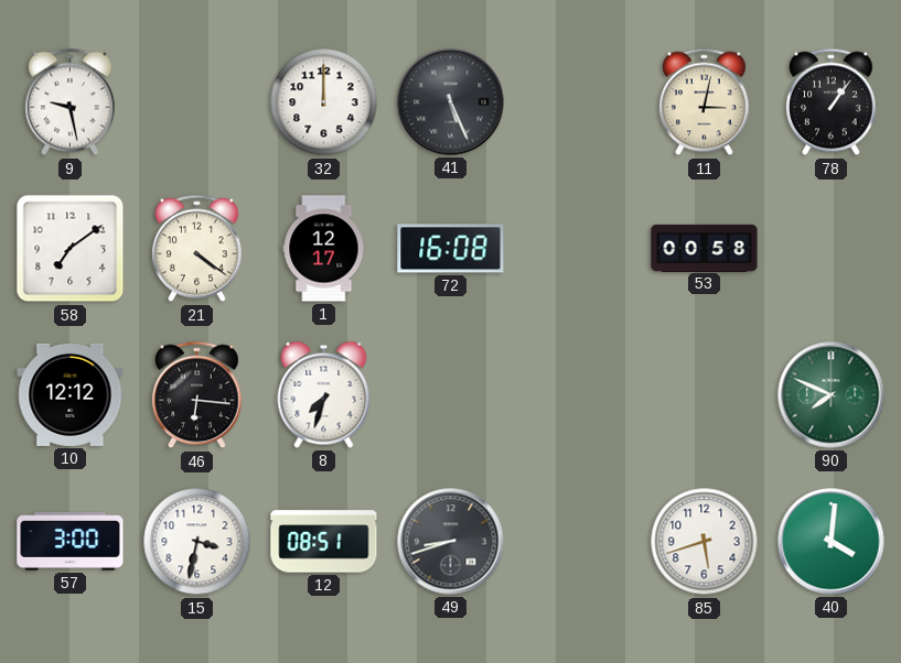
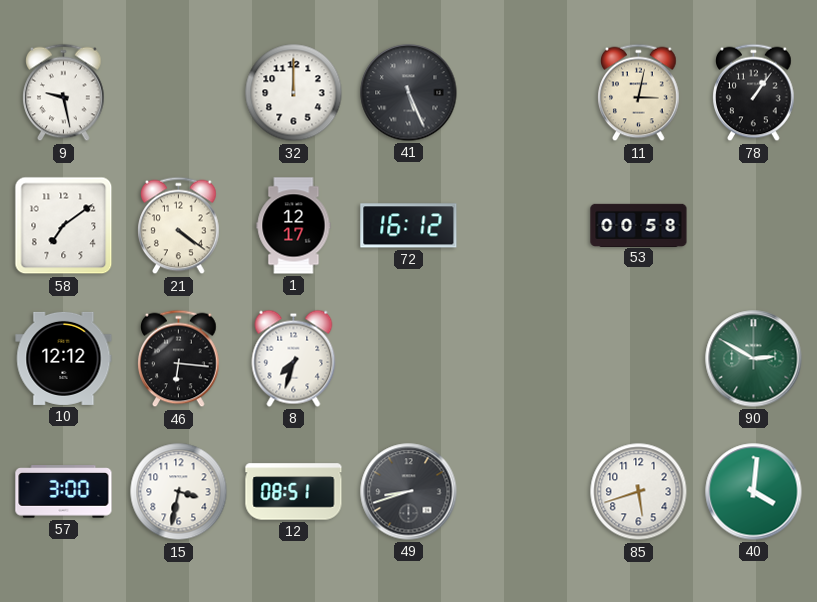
72: 16:08 -> 16:12
90: 7:49 -> 2:50
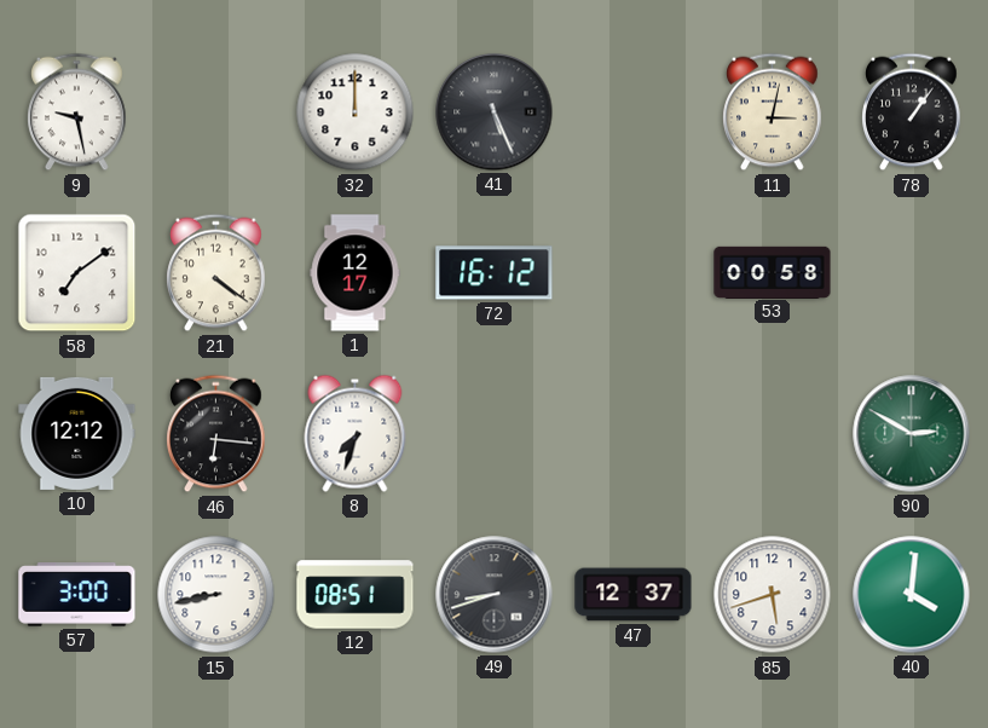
15: 3:32 -> 8:43
47: none -> 12:37
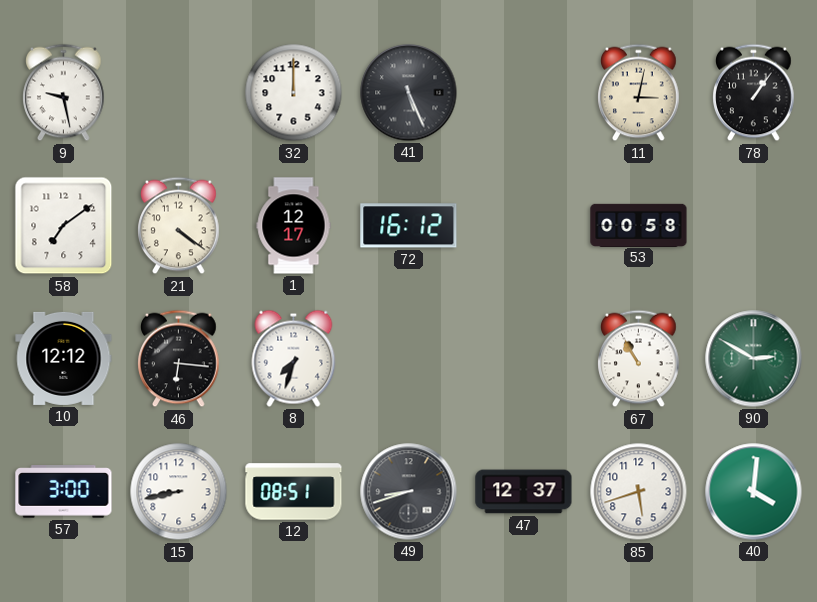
67: none -> 10:55
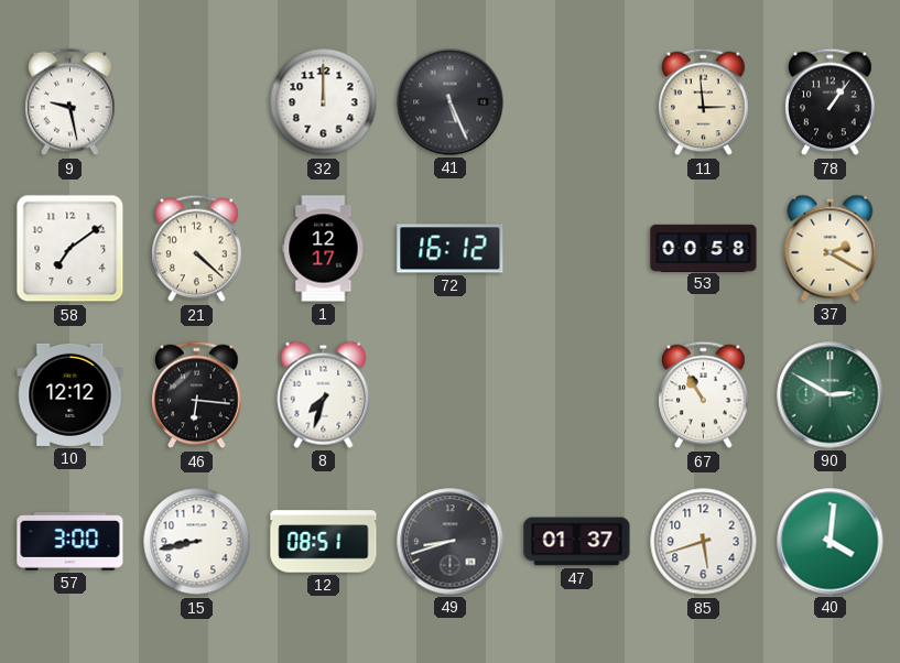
11: 3:02 -> 2:59
21: 4:21 -> 4:22
37: none -> 2:20
47: 12:37 -> 01:37
